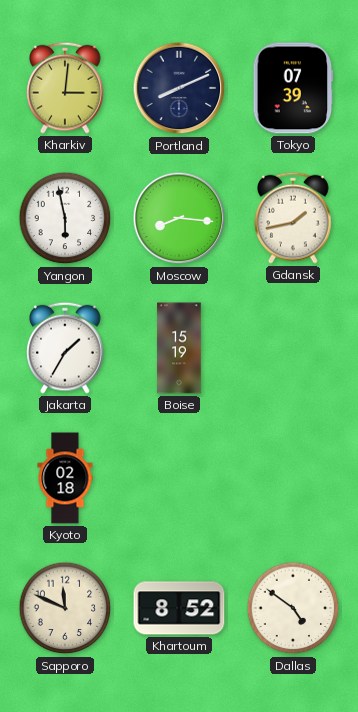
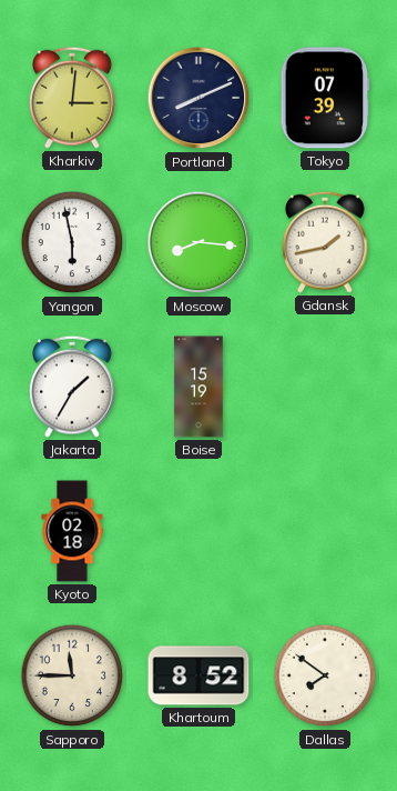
Sapporo: 11:49 -> 11:45
Dallas: 4:51 -> 7:51
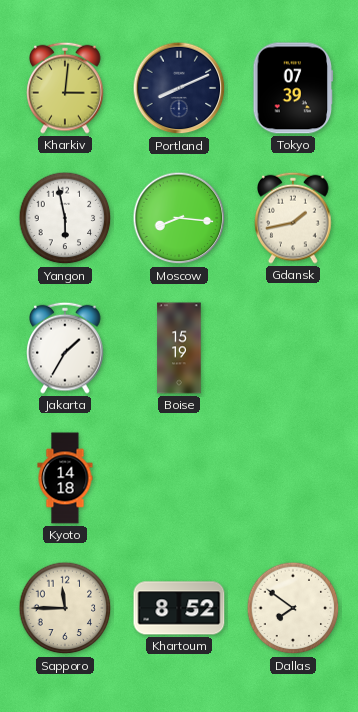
Kyoto: 02:18 -> 14:18
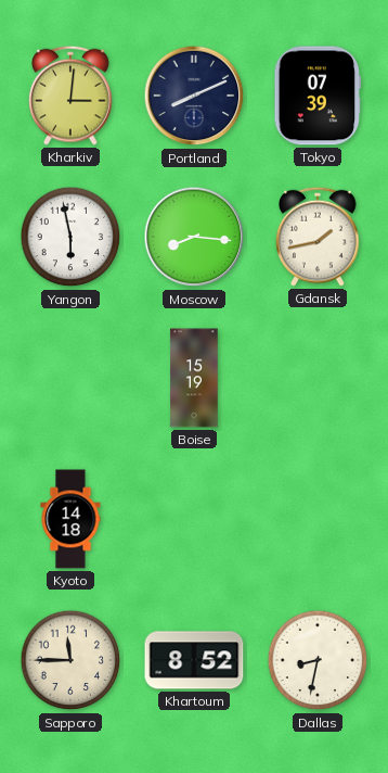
Jakarta: 1:35 -> none
Dallas: 7:51 -> 8:32
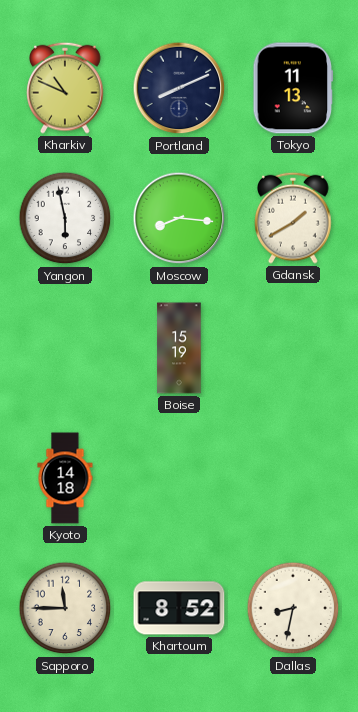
Kharkiv: 3:01 -> 10:49
Tokyo: 07:39 -> 11:13
Gdansk: 1:43 -> 1:40
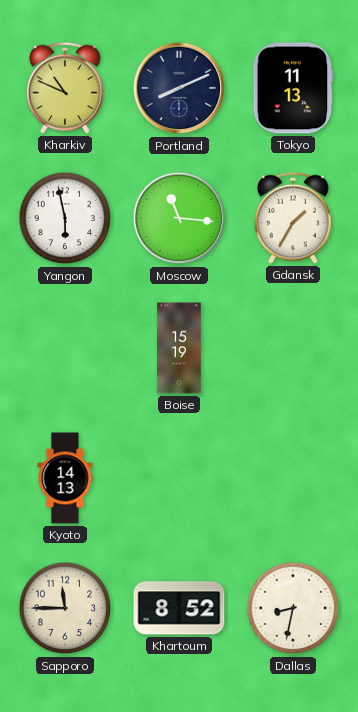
Moscow: 8:16 -> 11:16
Gdansk: 1:40 -> 1:35
Kyoto: 14:18 -> 14:13
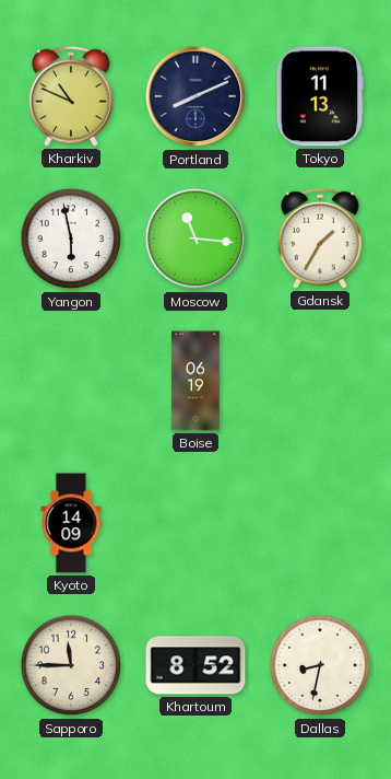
Boise: 15:19 -> 06:19
Kyoto: 14:13 -> 14:09
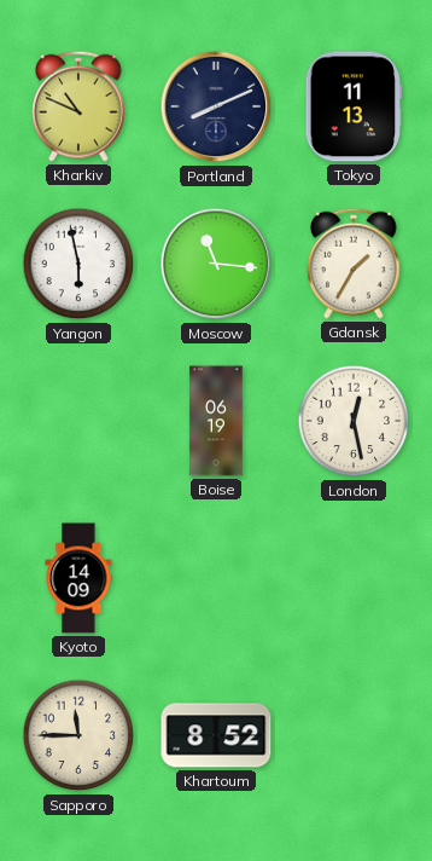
London: none -> 12:28
Dallas: 8:32 -> none
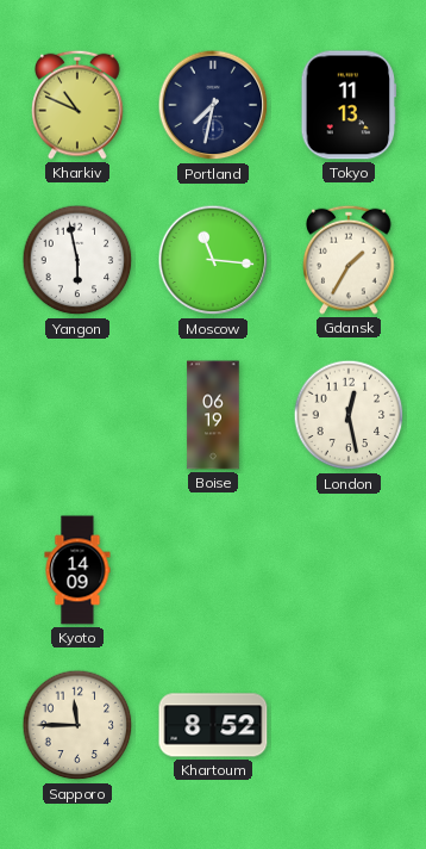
Portland: 8:11 -> 7:32
